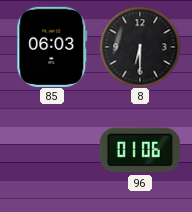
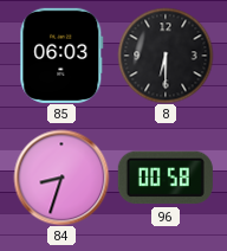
84: none -> 8:33
96: 01:06 -> 00:58
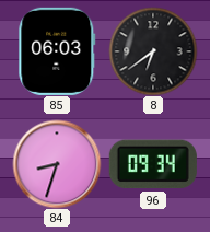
8: 6:30 -> 6:39
96: 00:58 -> 09:34
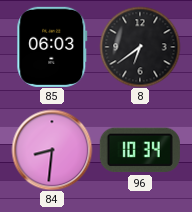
84: 8:33 -> 8:31
96: 09:34 -> 10:34
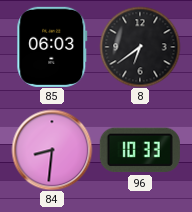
96: 10:34 -> 10:33
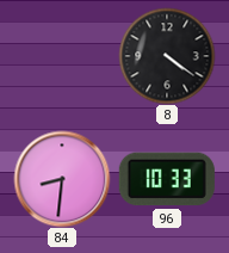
85: 06:03 -> none
8: 6:39 -> 4:21
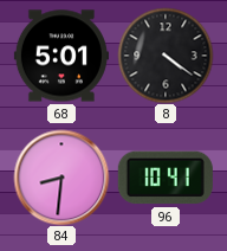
68: none -> 5:01
96: 10:33 -> 10:41
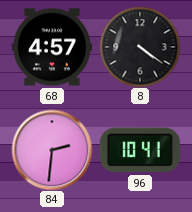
68: 5:01 -> 4:57
84: 8:31 -> 2:31
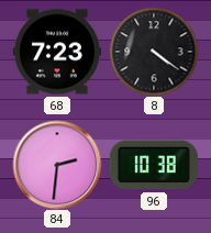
68: 4:57 -> 7:23
96: 10:41 -> 10:38
